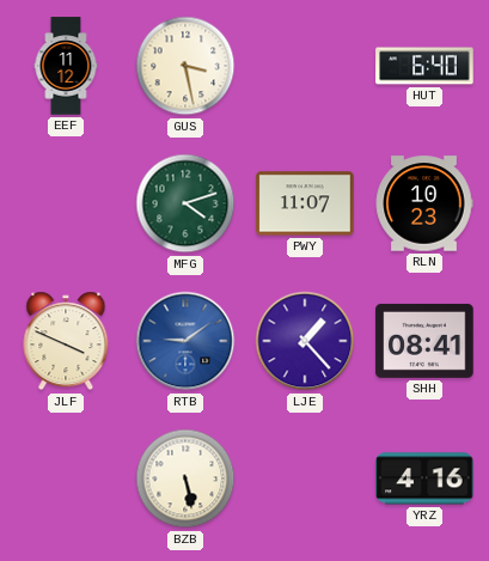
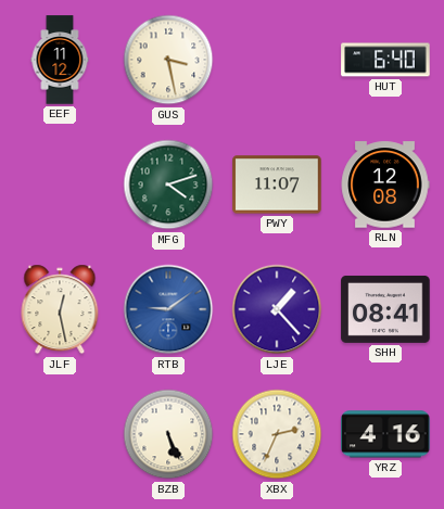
RLN: 10:23 -> 12:08
JLF: 3:49 -> 12:28
BZB: 5:28 -> 5:26
XBX: none -> 2:34
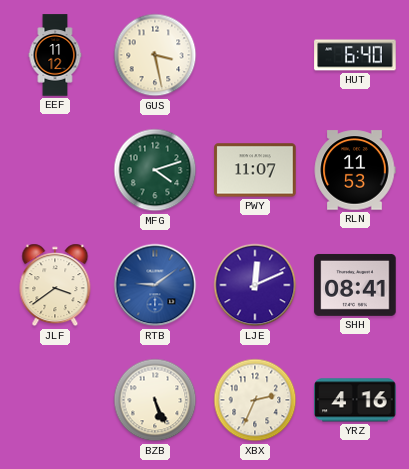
RLN: 12:08 -> 11:53
JLF: 12:28 -> 3:39
LJE: 1:23 -> 12:11
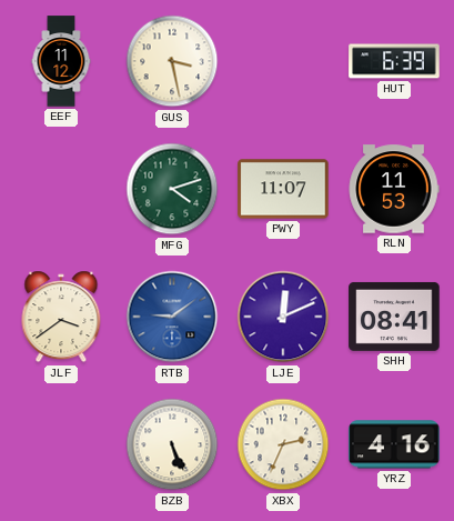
HUT: 6:40 -> 6:39
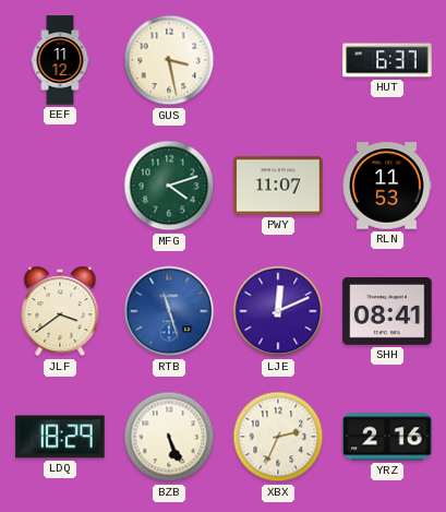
HUT: 6:39 -> 6:37
RTB: 9:09 -> 11:27
LDQ: none -> 18:29
YRZ: 4:16 -> 2:16
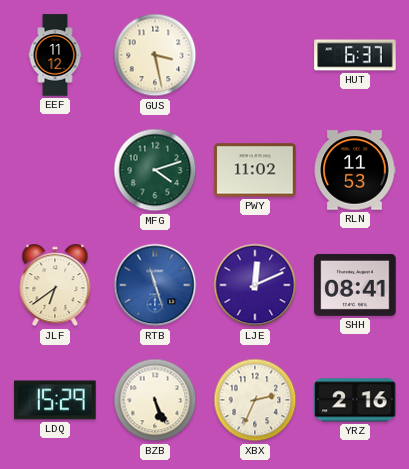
PWY: 11:07 -> 11:02
JLF: 3:39 -> 6:39
LDQ: 18:29 -> 15:29
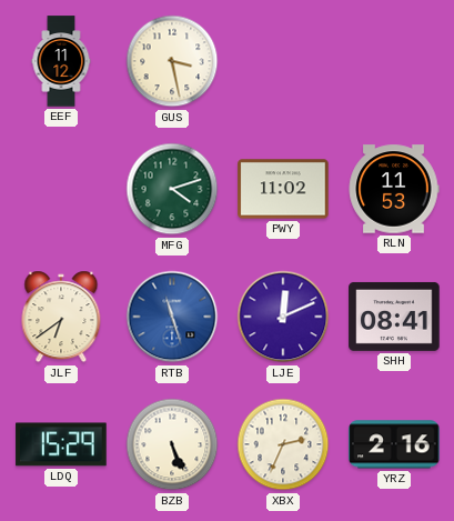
HUT: 6:37 -> none
